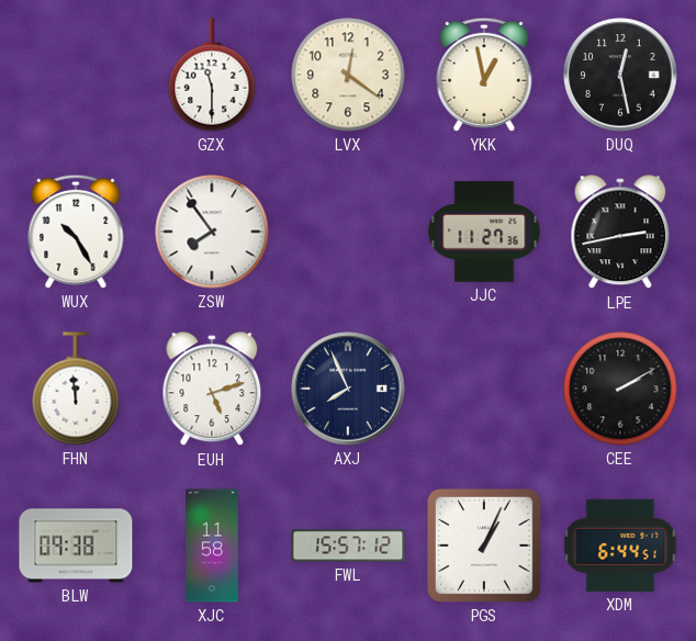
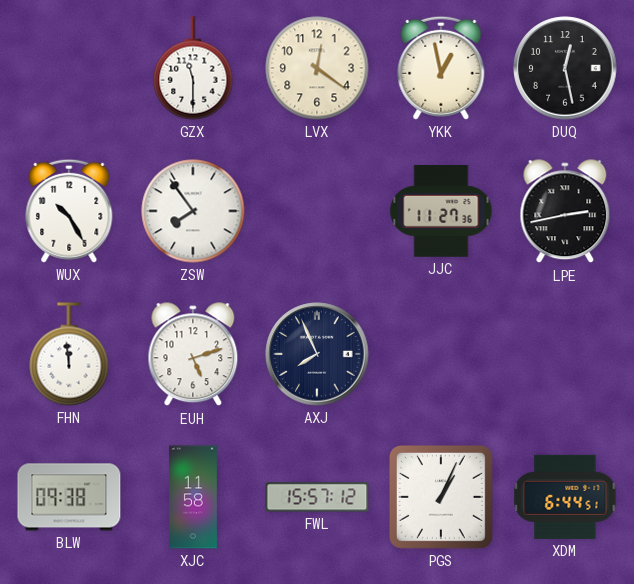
CEE: 2:10 -> none
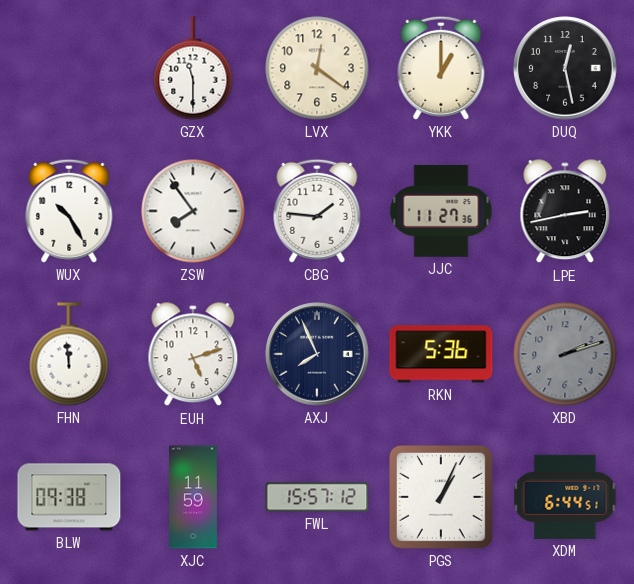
YKK: 12:58 -> 1:00
CBG: none -> 1:46
RKN: none -> 5:36
XBD: none -> 2:12
XJC: 11:58 -> 11:59
